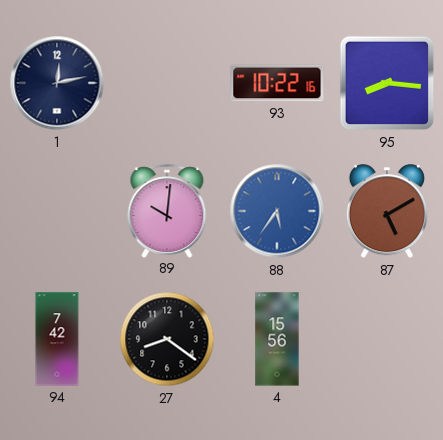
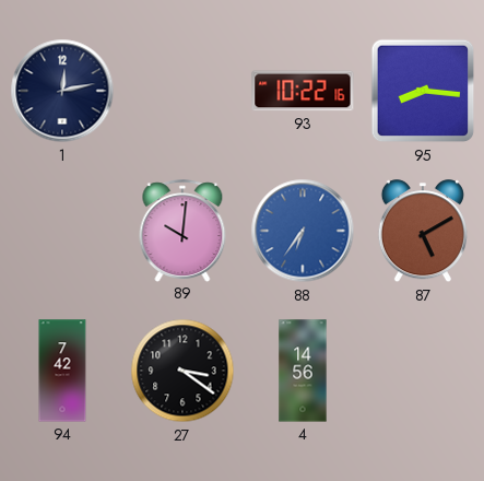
88: 5:36 -> 6:36
27: 8:21 -> 3:21
4: 15:56 -> 14:56
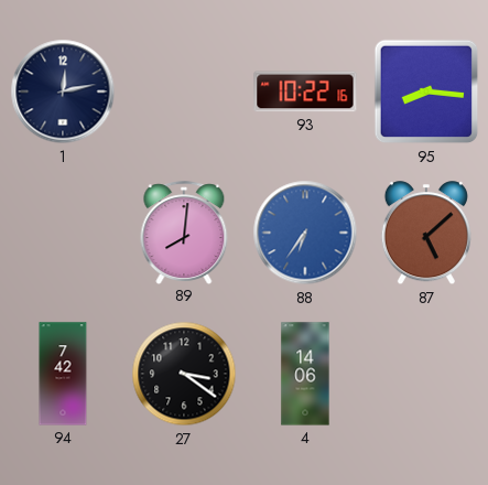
89: 10:01 -> 8:01
87: 5:10 -> 5:08
4: 14:56 -> 14:06
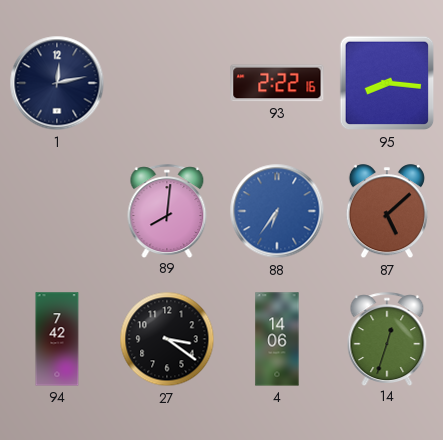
93: 10:22 -> 2:22
14: none -> 12:33
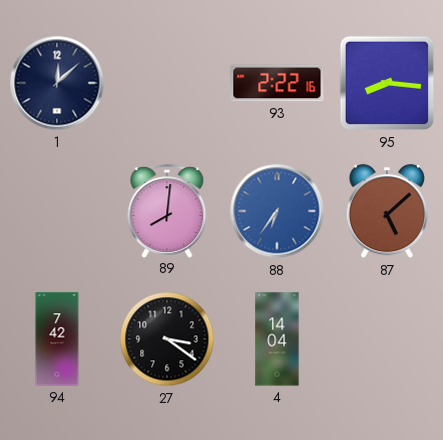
1: 12:13 -> 12:08
4: 14:06 -> 14:04
14: 12:33 -> none
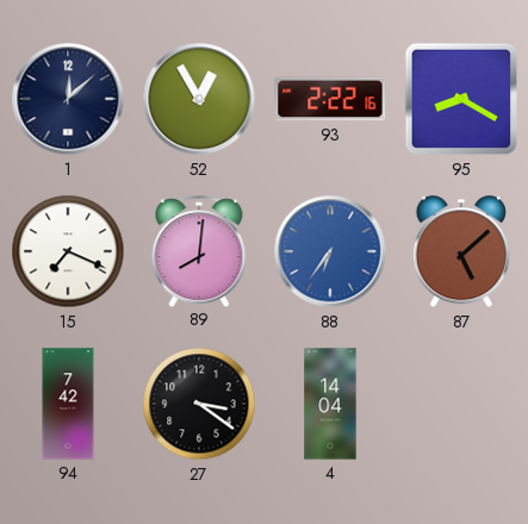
52: none -> 12:55
95: 8:16 -> 8:20
15: none -> 7:19
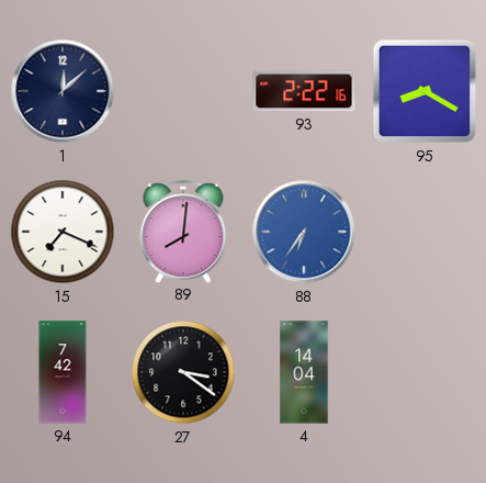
52: 12:55 -> none
87: 5:08 -> none
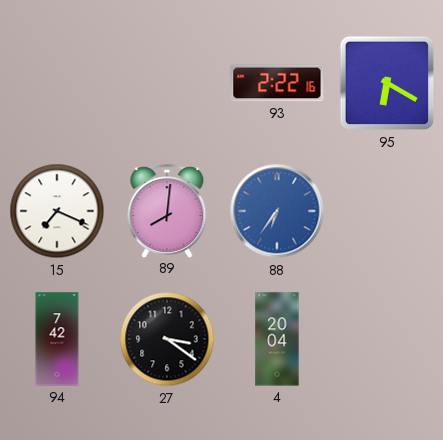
1: 12:08 -> none
95: 8:20 -> 6:20
4: 14:04 -> 20:04
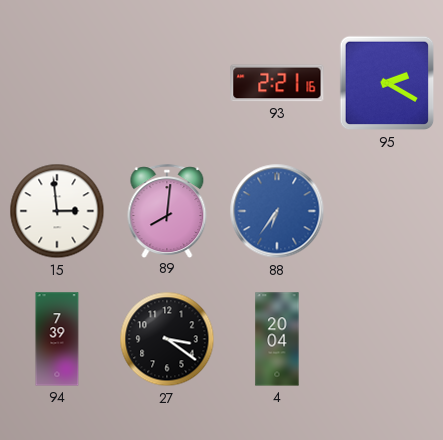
93: 2:22 -> 2:21
95: 6:20 -> 2:20
15: 7:19 -> 2:59
94: 7:42 -> 7:39
